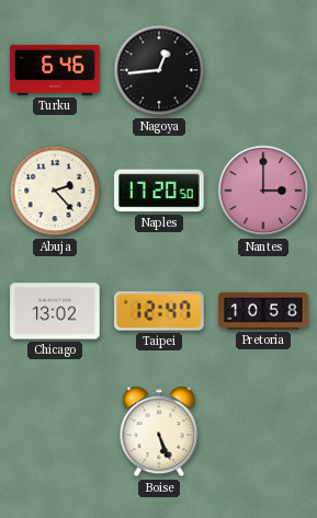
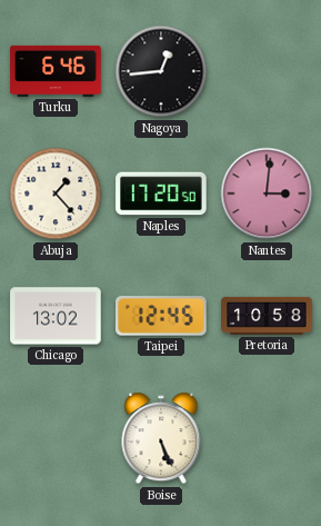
Abuja: 2:23 -> 1:23
Nantes: 3:00 -> 3:01
Taipei: 12:47 -> 12:45
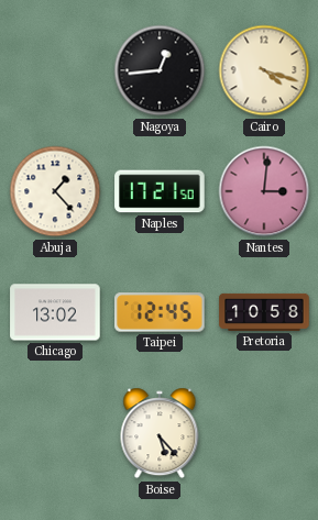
Turku: 6:46 -> none
Cairo: none -> 4:18
Naples: 17:20 -> 17:21
Boise: 5:26 -> 5:23
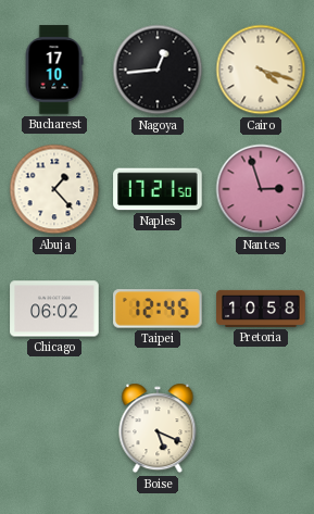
Bucharest: none -> 17:10
Nantes: 3:01 -> 2:57
Chicago: 13:02 -> 06:02
Boise: 5:23 -> 5:19
